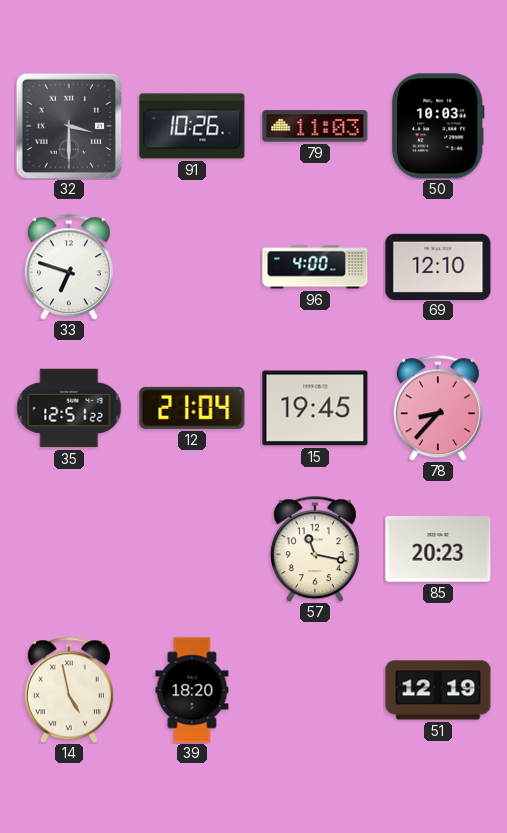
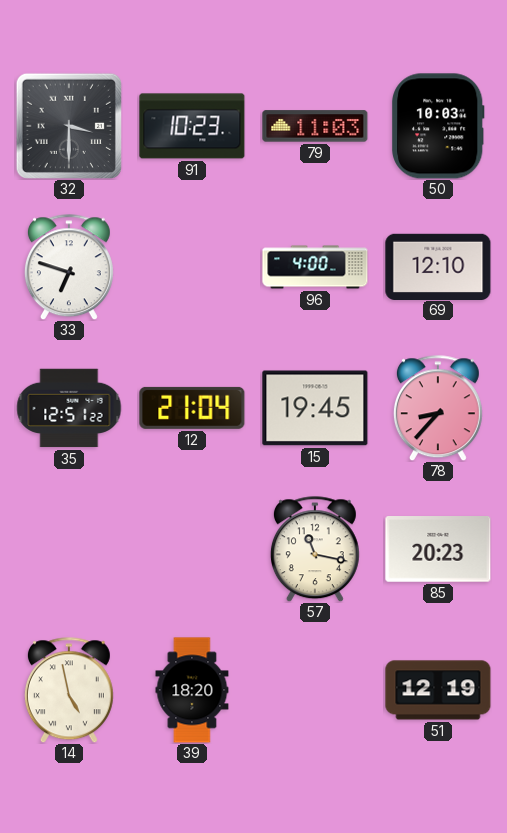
91: 10:26 -> 10:23
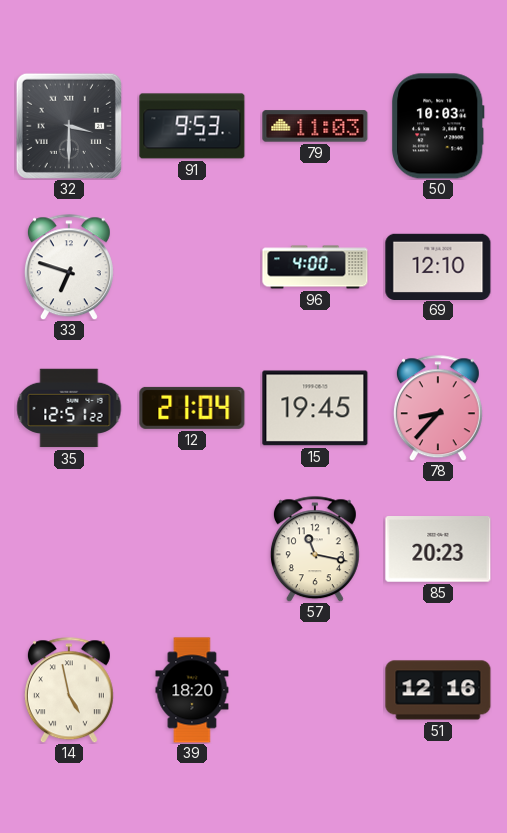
91: 10:23 -> 9:53
51: 12:19 -> 12:16
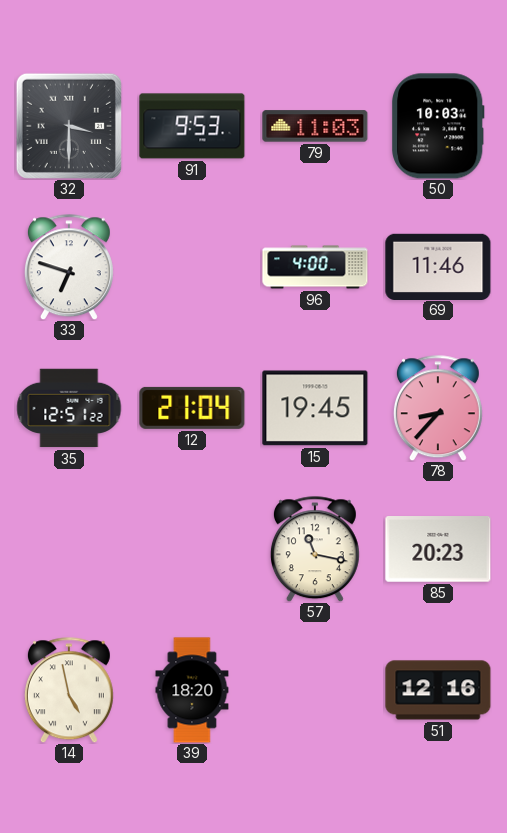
69: 12:10 -> 11:46
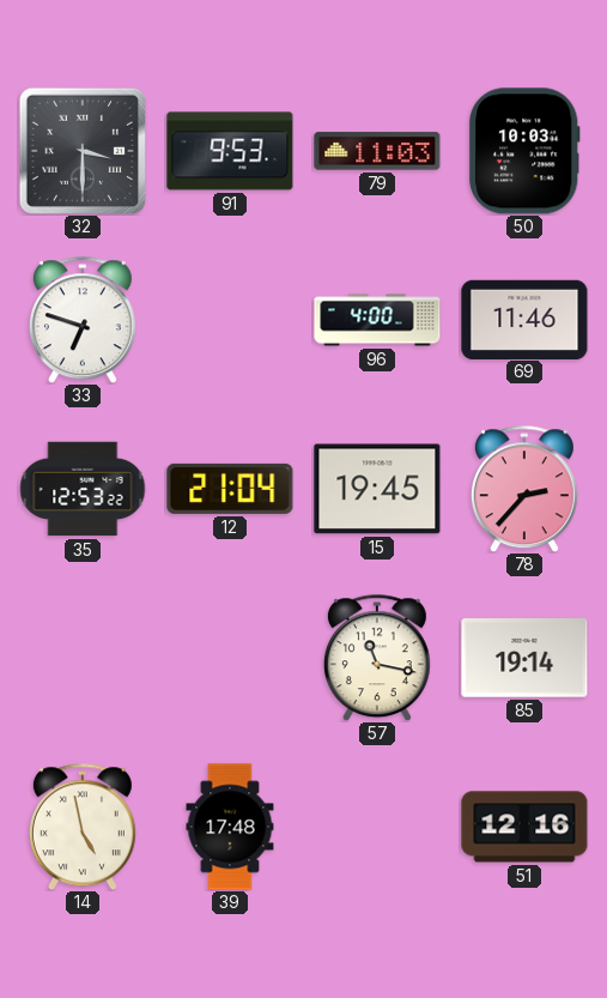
35: 12:51 -> 12:53
78: 8:37 -> 2:37
85: 20:23 -> 19:14
39: 18:20 -> 17:48
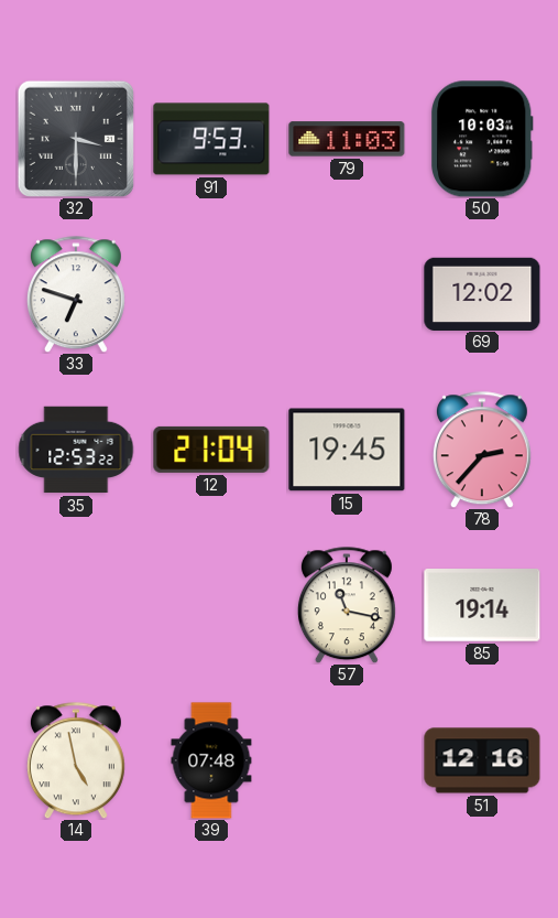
96: 4:00 -> none
69: 11:46 -> 12:02
39: 17:48 -> 07:48
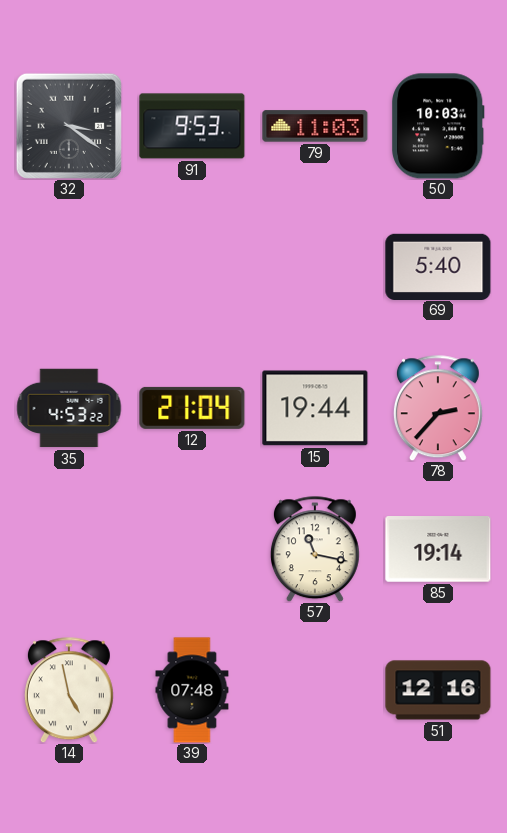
32: 3:30 -> 3:21
33: 6:48 -> none
69: 12:02 -> 5:40
35: 12:53 -> 4:53
15: 19:45 -> 19:44
